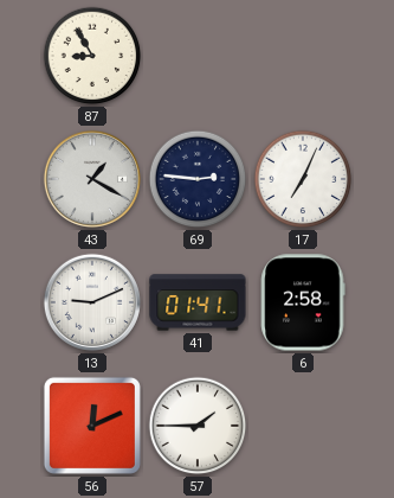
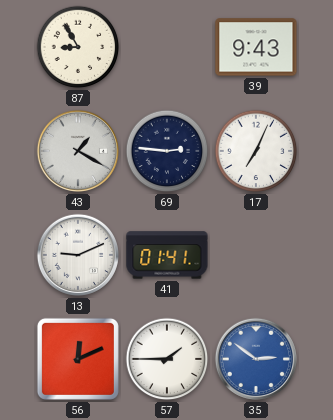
39: none -> 9:43
6: 2:58 -> none
35: none -> 2:51
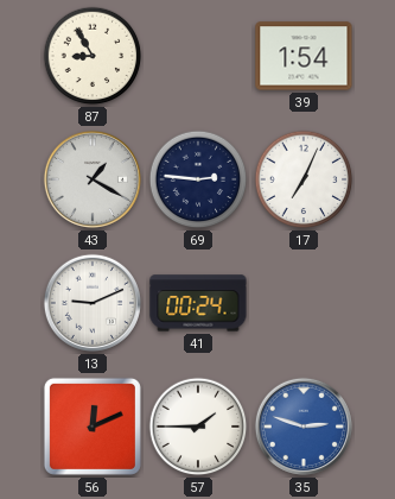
39: 9:43 -> 1:54
41: 01:41 -> 00:24
35: 2:51 -> 2:48
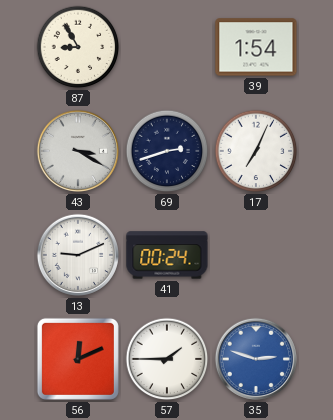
43: 1:20 -> 3:20
69: 2:46 -> 2:42
